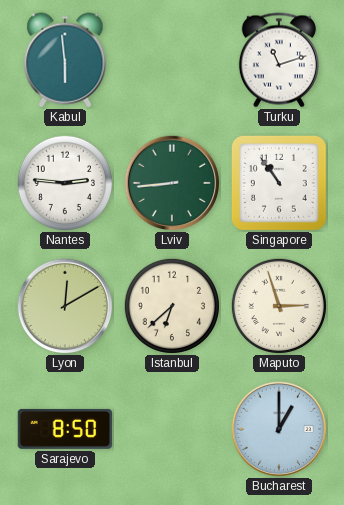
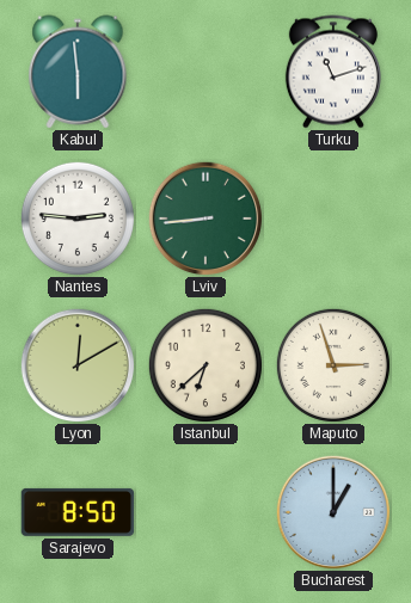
Singapore: 10:54 -> none
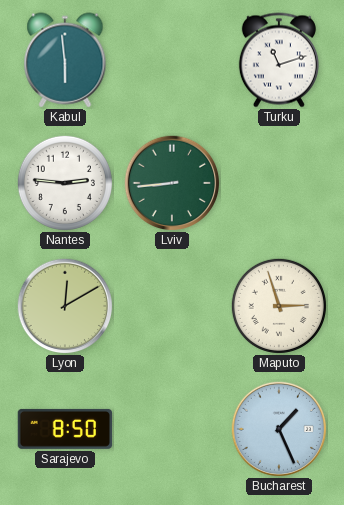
Istanbul: 6:38 -> none
Bucharest: 1:00 -> 1:26
